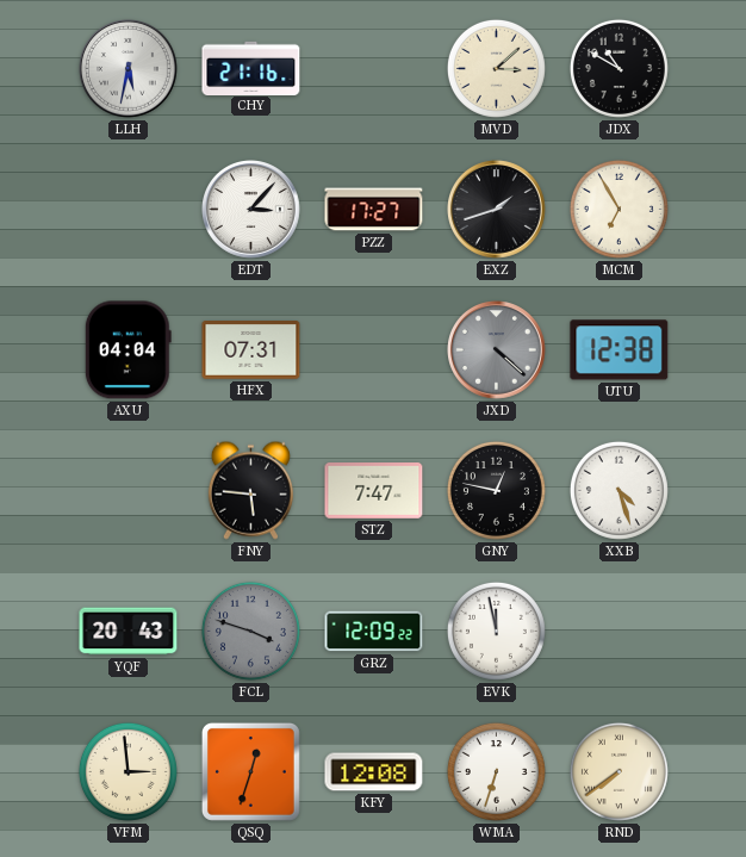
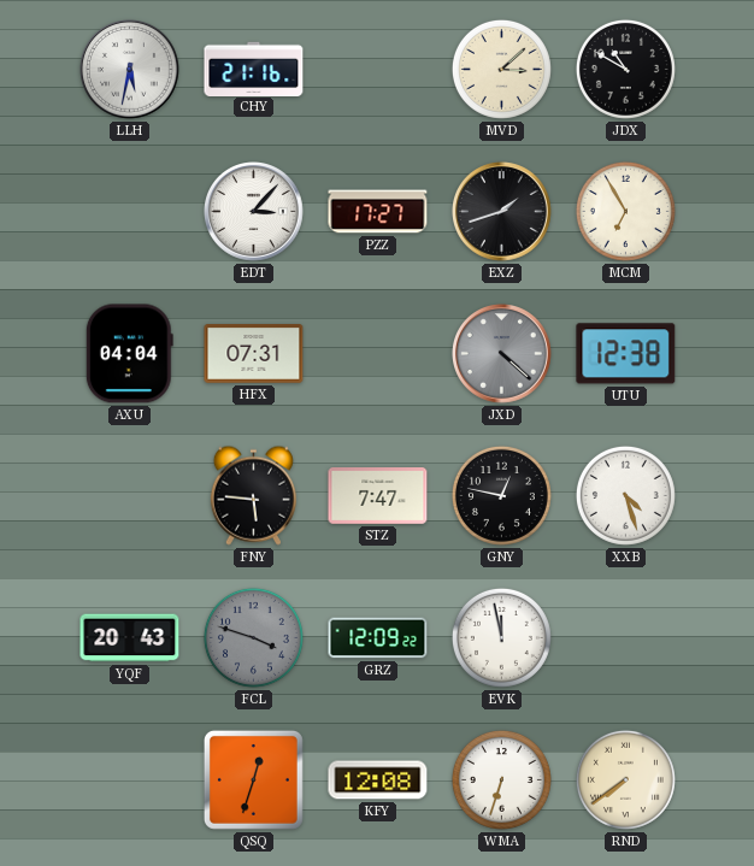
VFM: 2:59 -> none
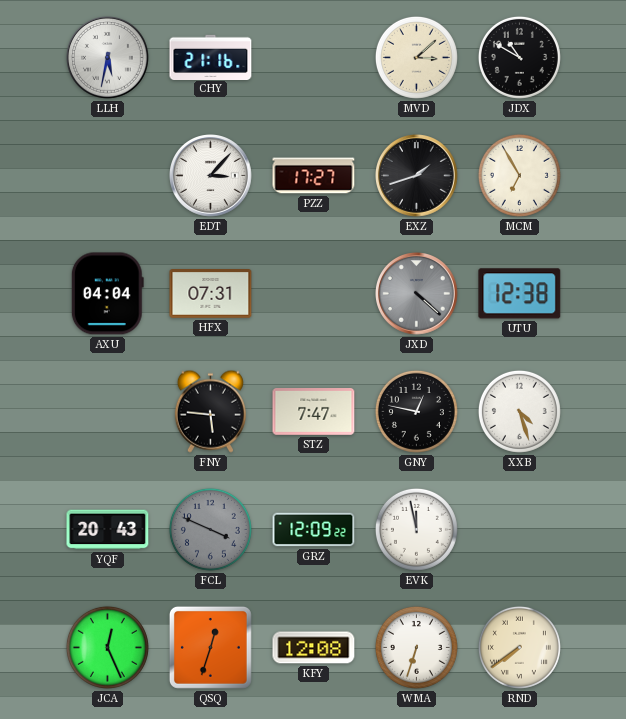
FCL: 3:48 -> 3:49
JCA: none -> 12:26
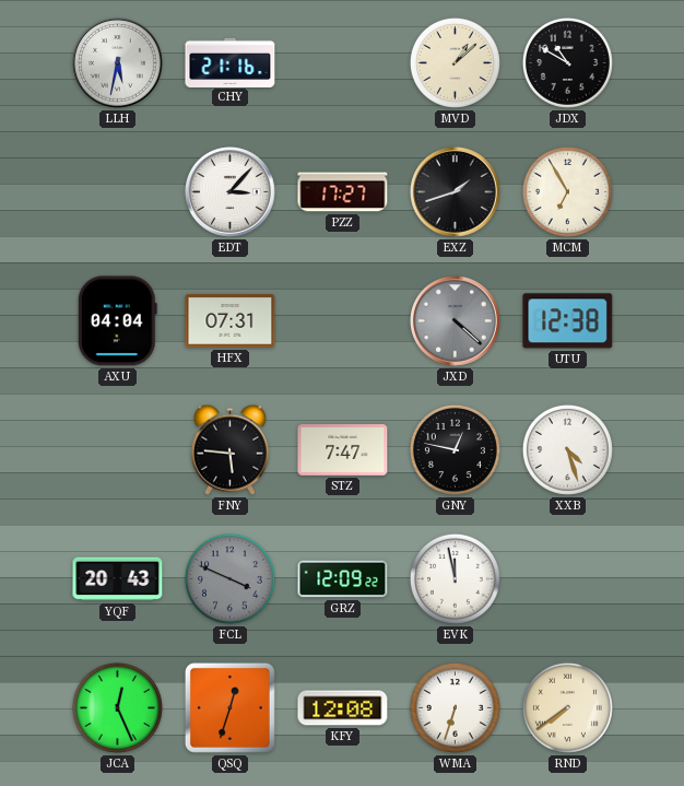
MVD: 3:08 -> 1:08
